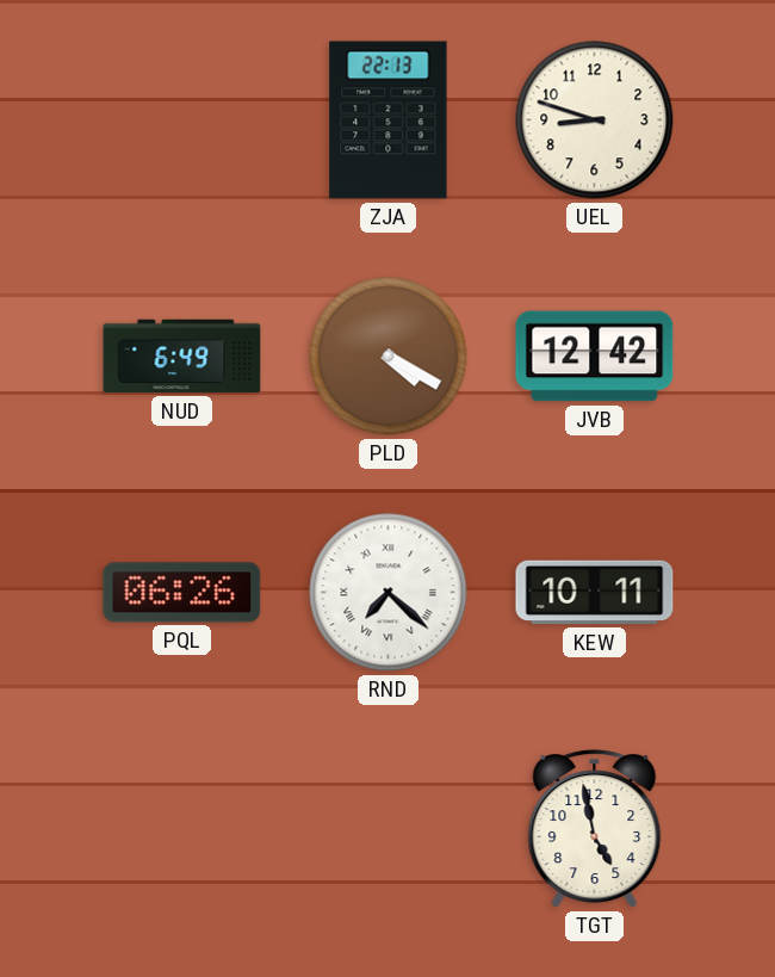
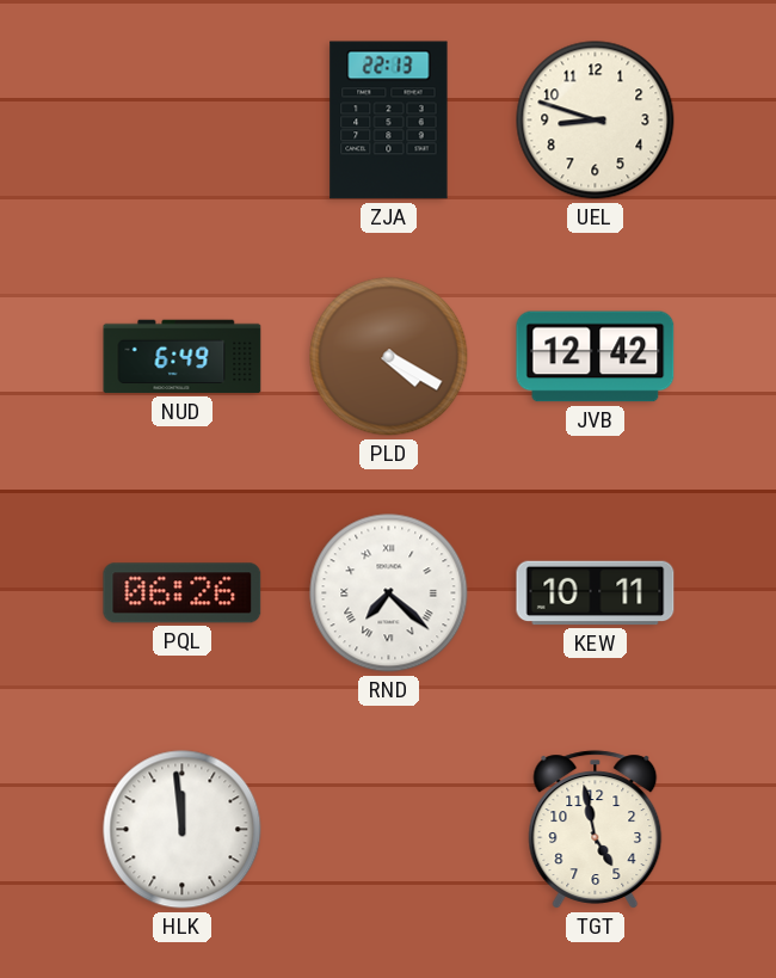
HLK: none -> 11:59
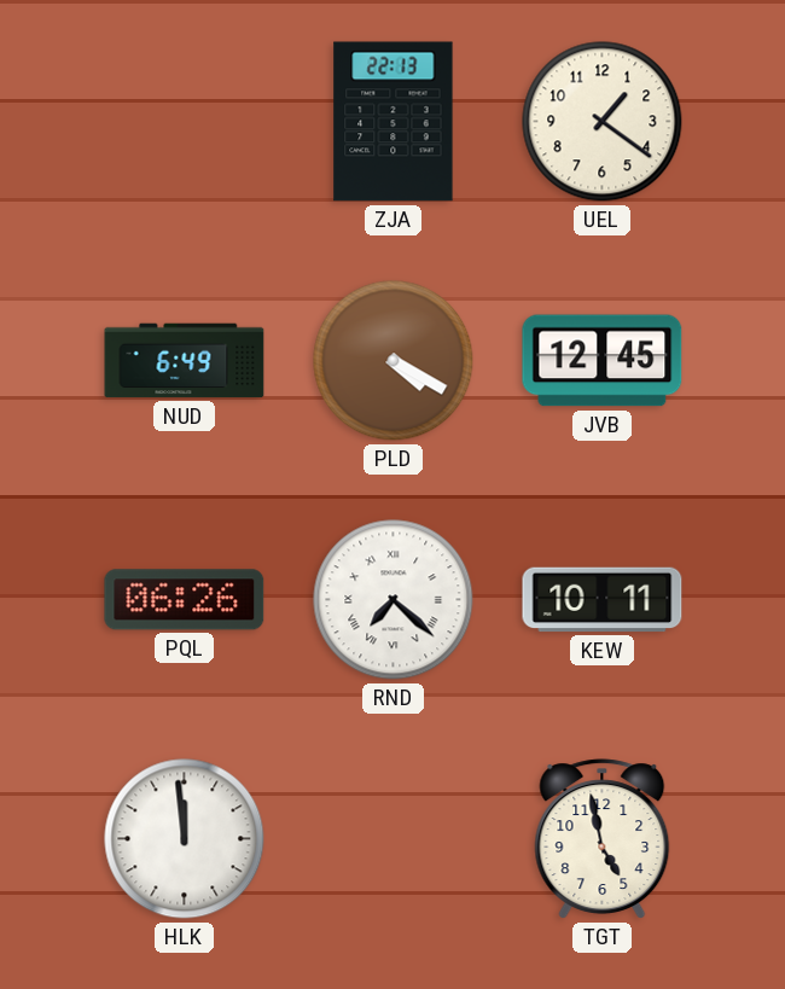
UEL: 8:48 -> 1:21
JVB: 12:42 -> 12:45
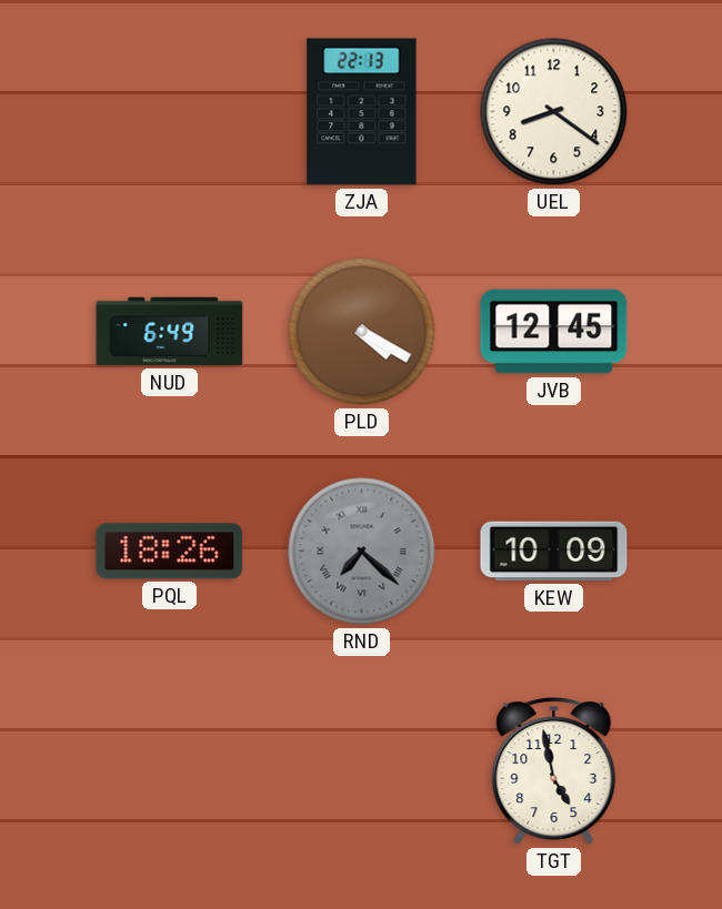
UEL: 1:21 -> 8:21
PQL: 06:26 -> 18:26
RND dial: white -> grey
KEW: 10:11 -> 10:09
HLK: 11:59 -> none
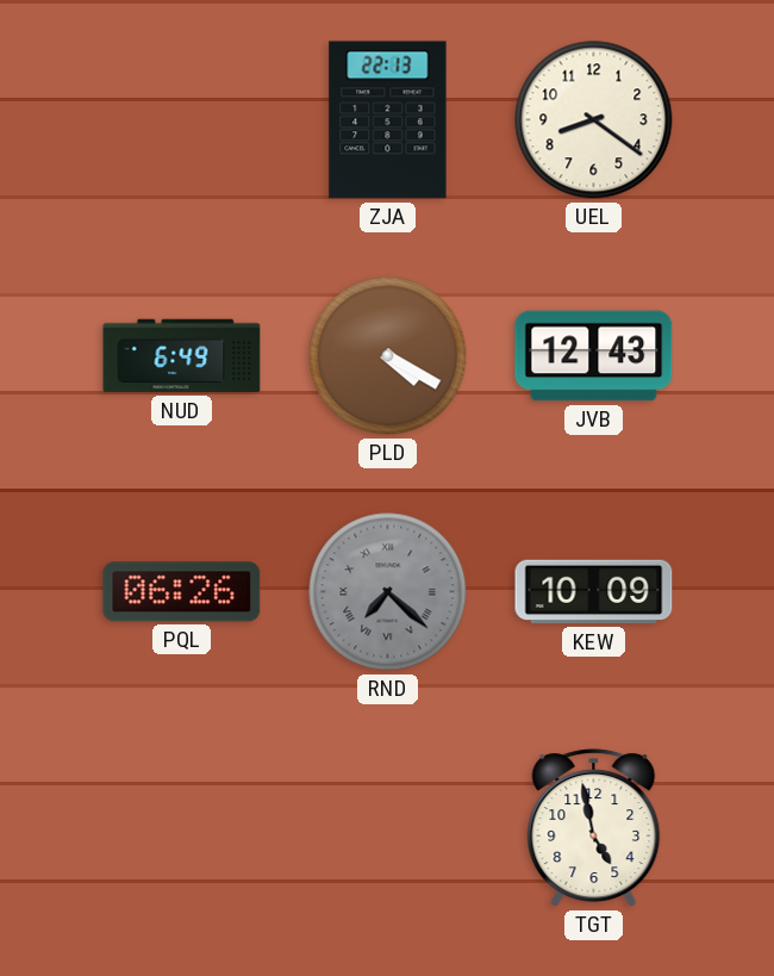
JVB: 12:45 -> 12:43
PQL: 18:26 -> 06:26
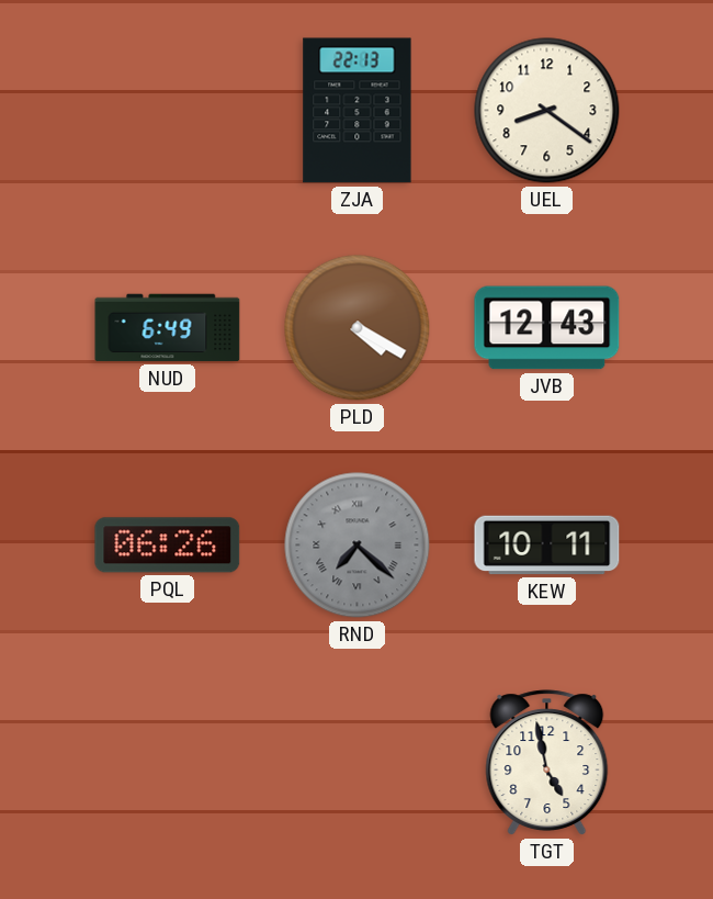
KEW: 10:09 -> 10:11
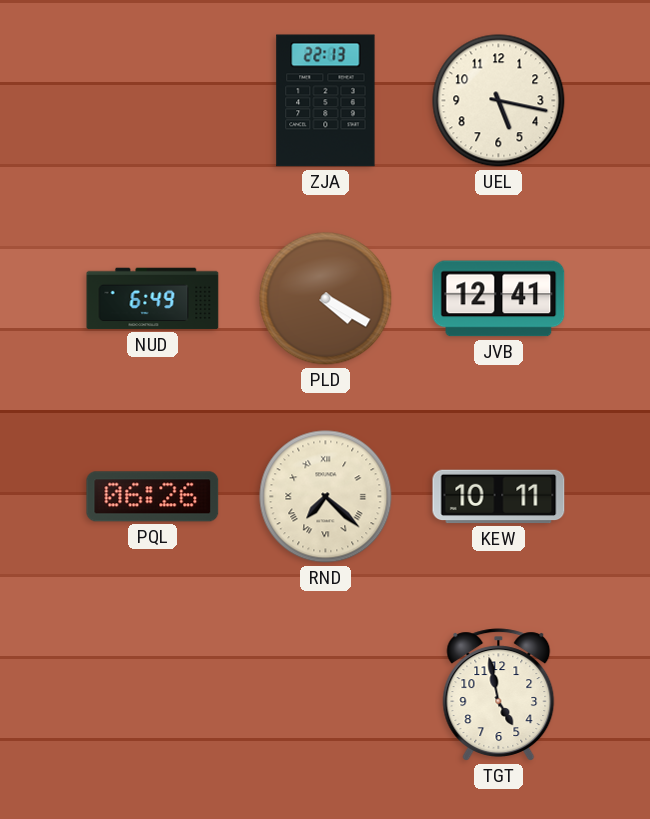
UEL: 8:21 -> 5:17
JVB: 12:43 -> 12:41
RND dial: grey -> cream
